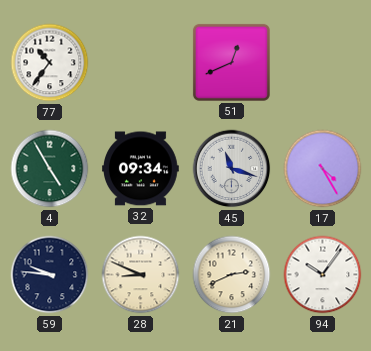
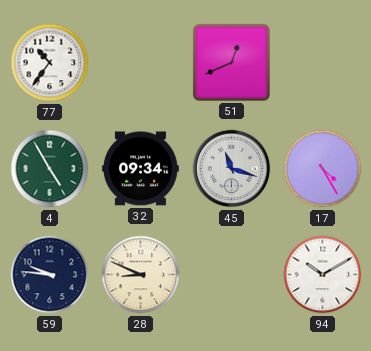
21: 2:41 -> none
94: 10:06 -> 10:10
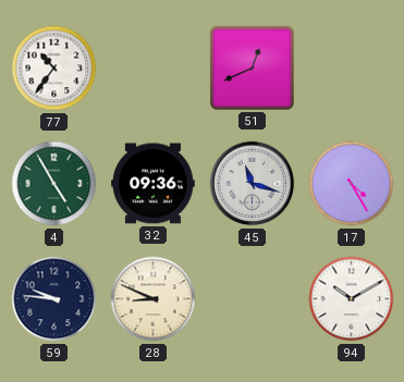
32: 09:34 -> 09:36
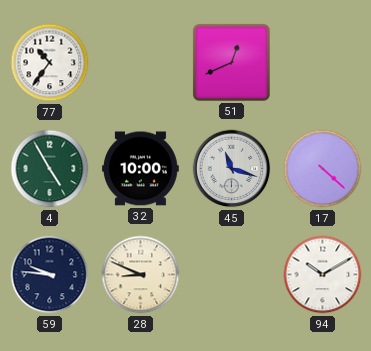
32: 09:36 -> 10:00
17: 4:25 -> 4:22
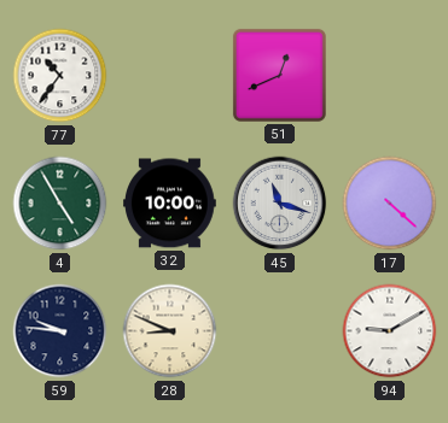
94: 10:10 -> 9:10
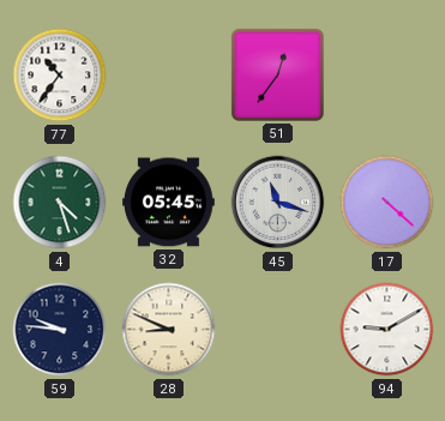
51: 12:41 -> 12:36
4: 4:55 -> 4:27
32: 10:00 -> 05:45
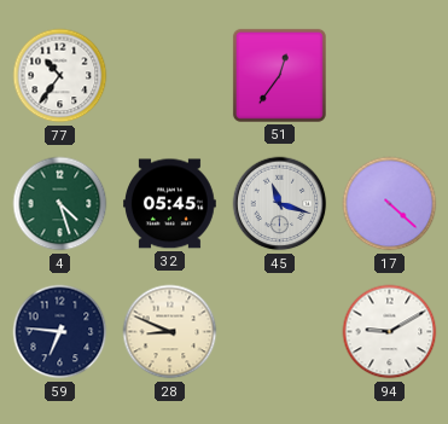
59: 9:46 -> 6:46
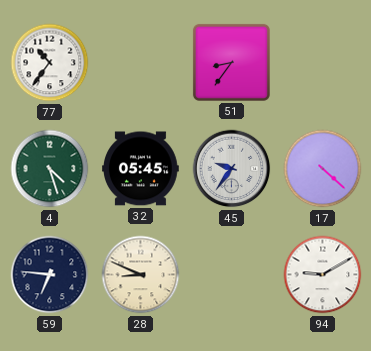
51: 12:36 -> 8:36
45: 11:18 -> 9:36
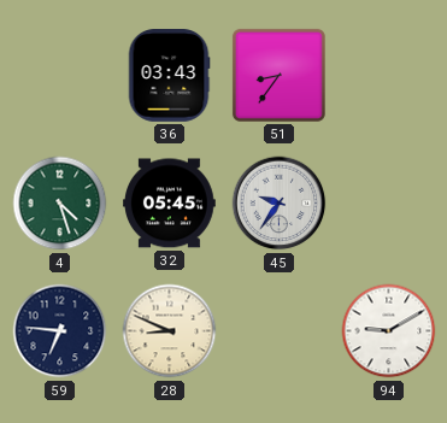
77: 10:36 -> none
36: none -> 03:43
17: 4:22 -> none
